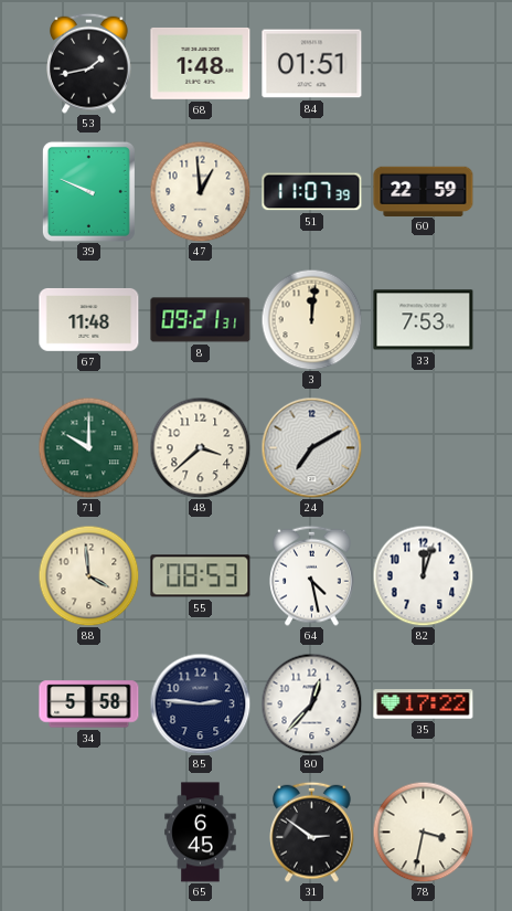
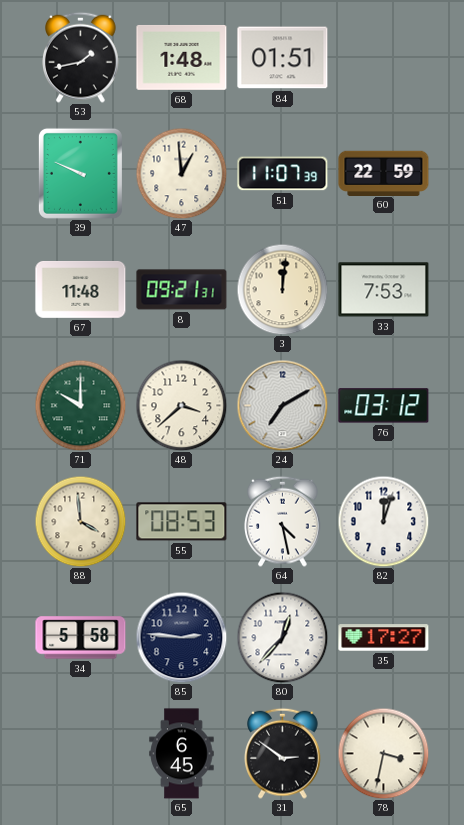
76: none -> 03:12
35: 17:22 -> 17:27
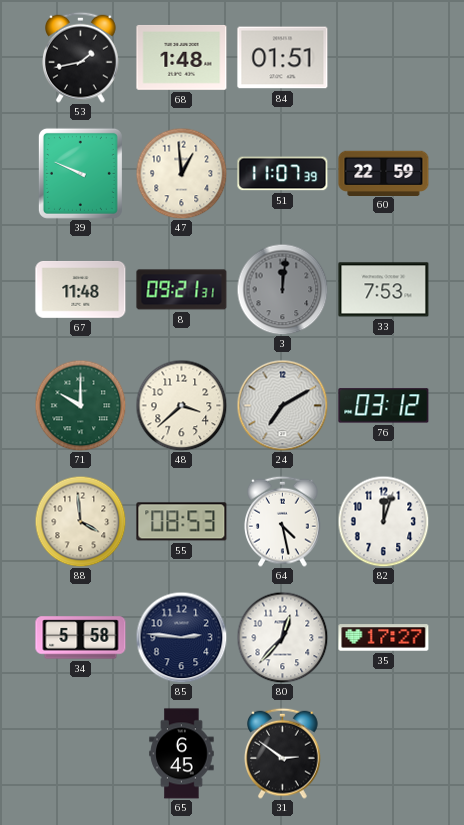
3 dial: cream -> grey
78: 3:32 -> none
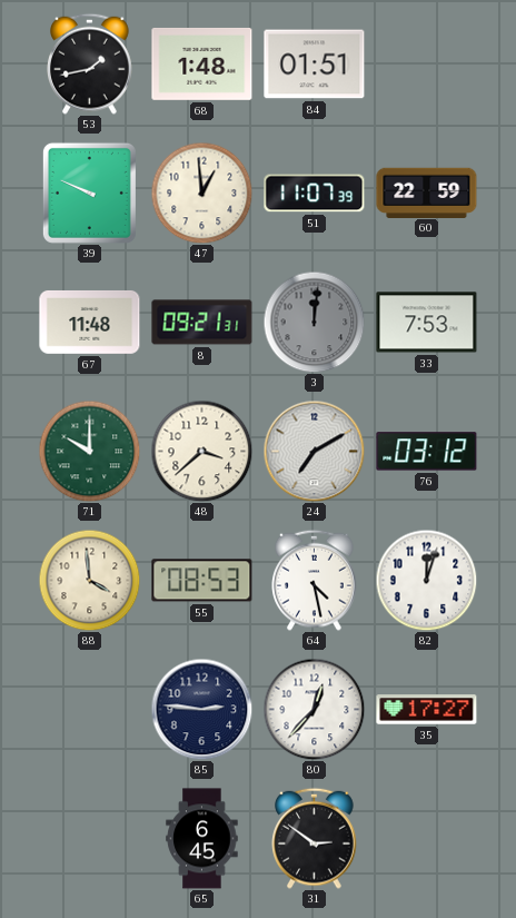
34: 5:58 -> none
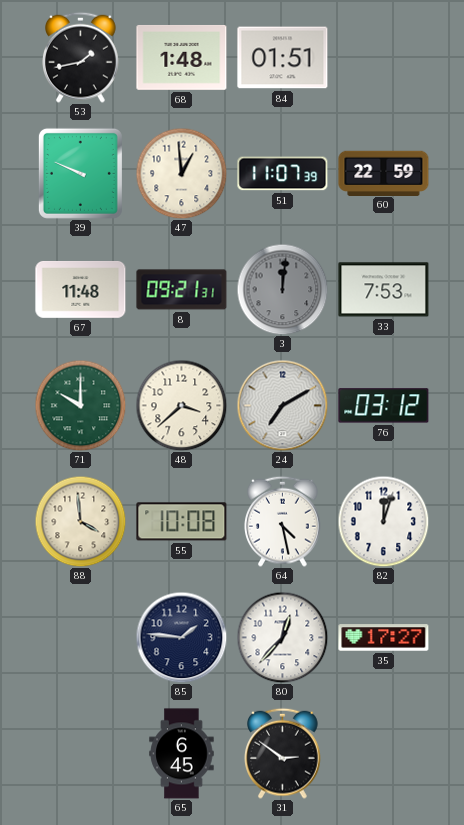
55: 08:53 -> 10:08
85: 2:46 -> 1:46
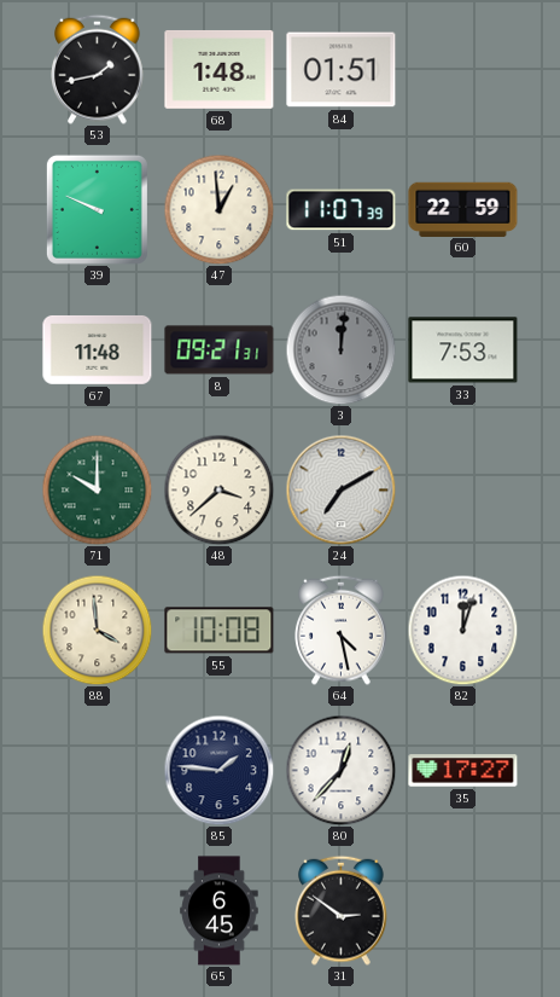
76: 03:12 -> none
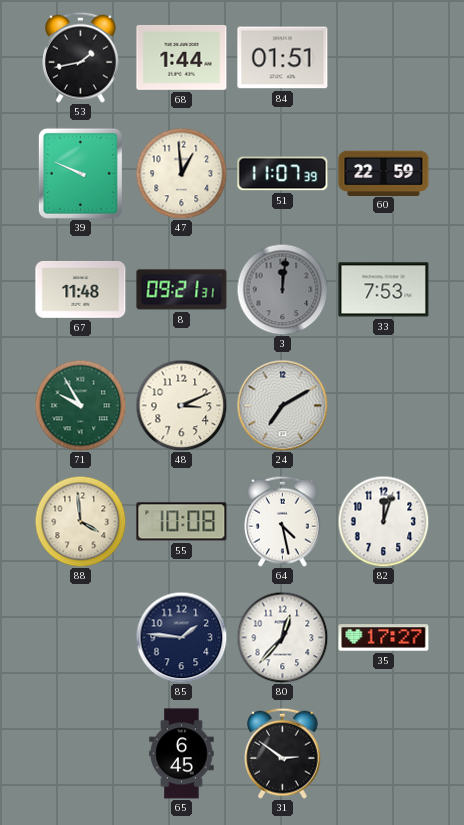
68: 1:48 -> 1:44
71: 10:00 -> 9:55
48: 3:38 -> 3:11
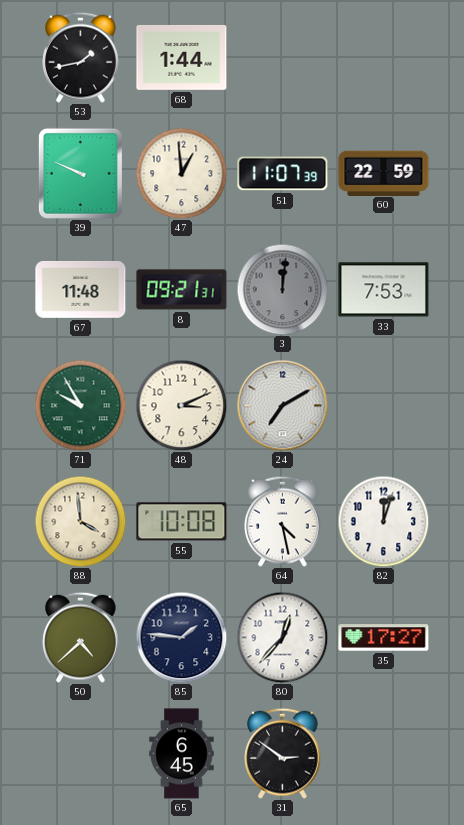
84: 01:51 -> none
50: none -> 4:38
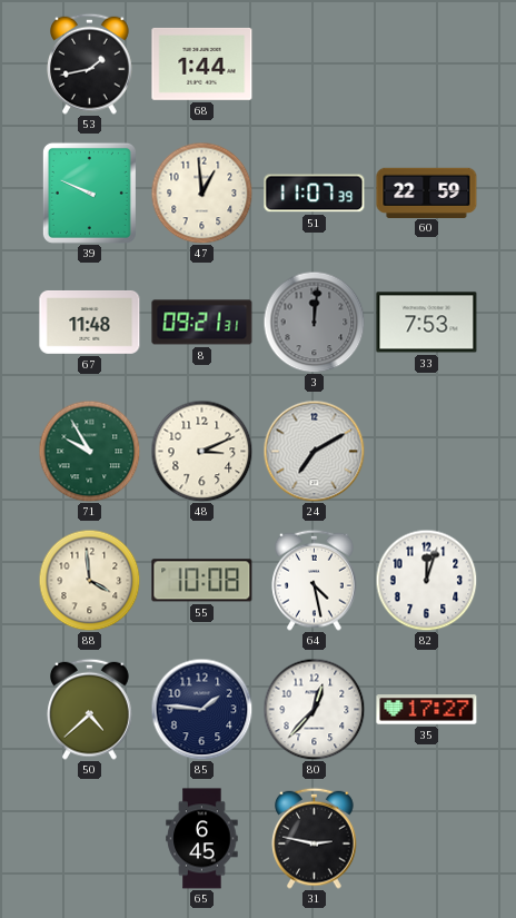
31: 2:51 -> 2:47
